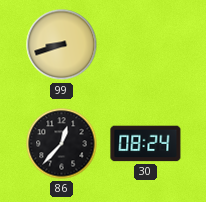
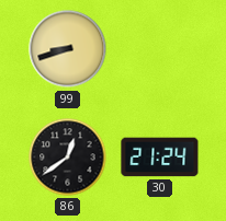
86: 12:37 -> 12:39
30: 08:24 -> 21:24
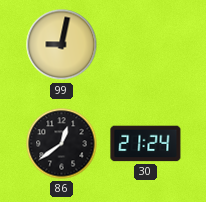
99: 8:42 -> 9:02
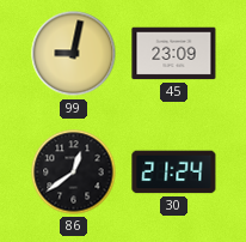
45: none -> 23:09
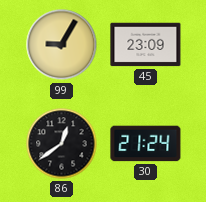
99: 9:02 -> 9:05
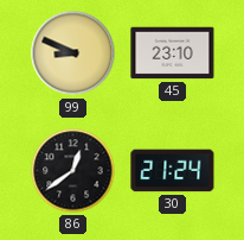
99: 9:05 -> 8:49
45: 23:09 -> 23:10
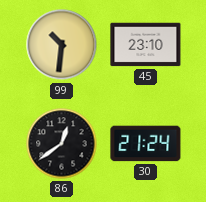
99: 8:49 -> 10:31
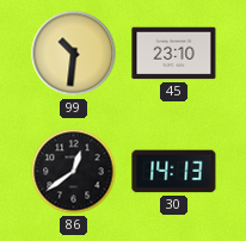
30: 21:24 -> 14:13
